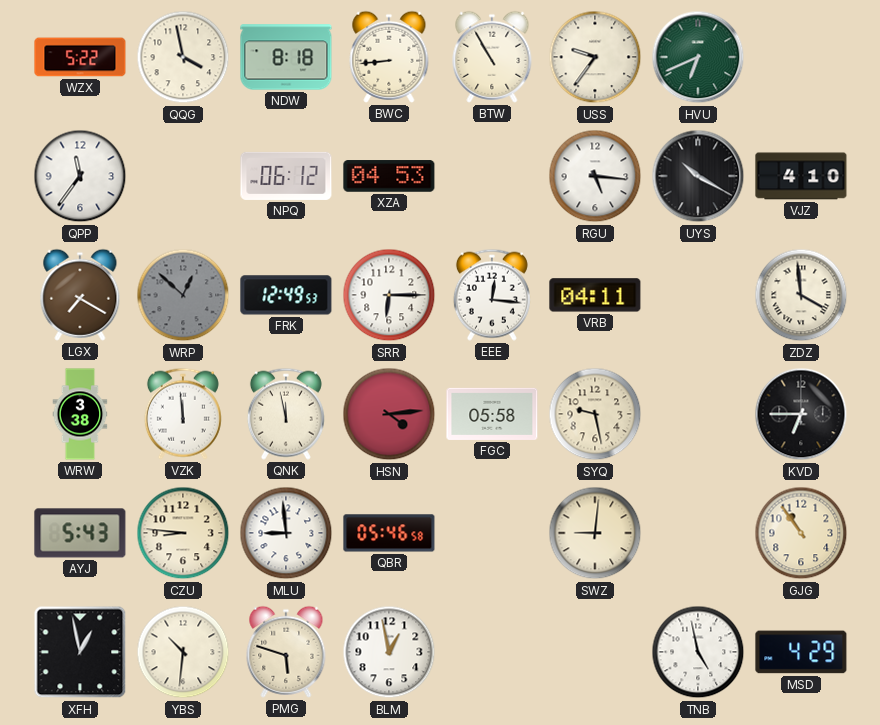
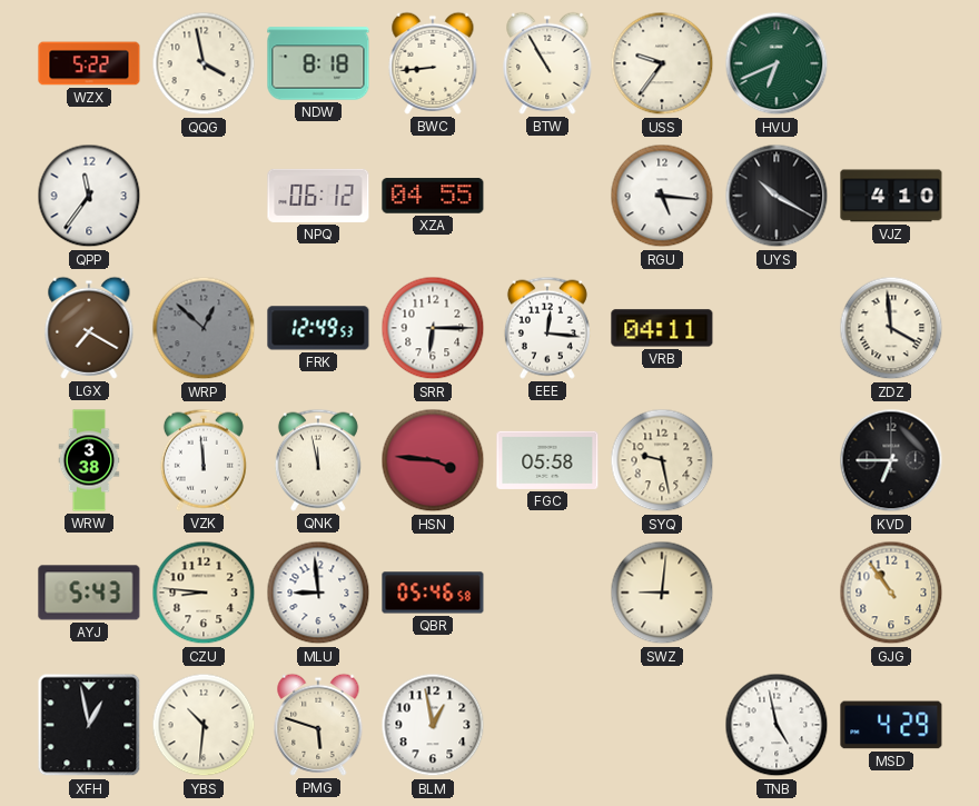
XZA: 04:53 -> 04:55
HSN: 4:14 -> 3:46
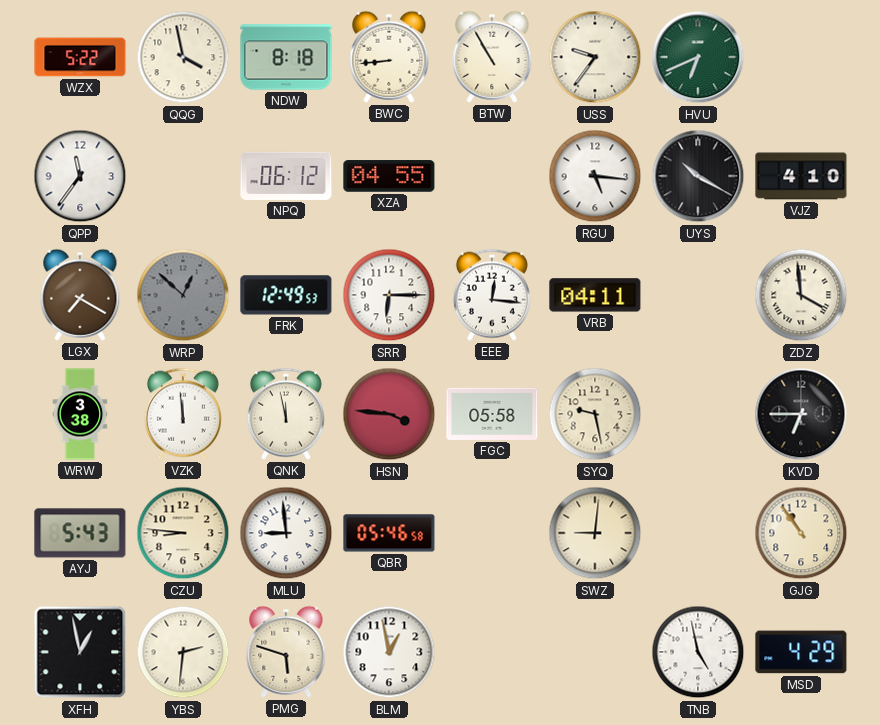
YBS: 10:31 -> 2:31
